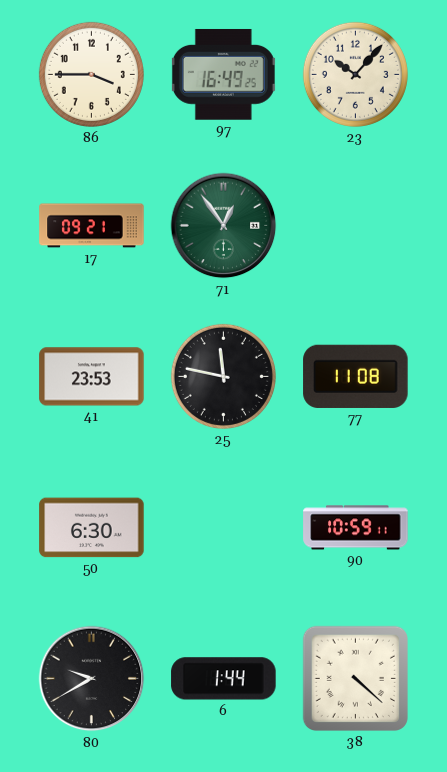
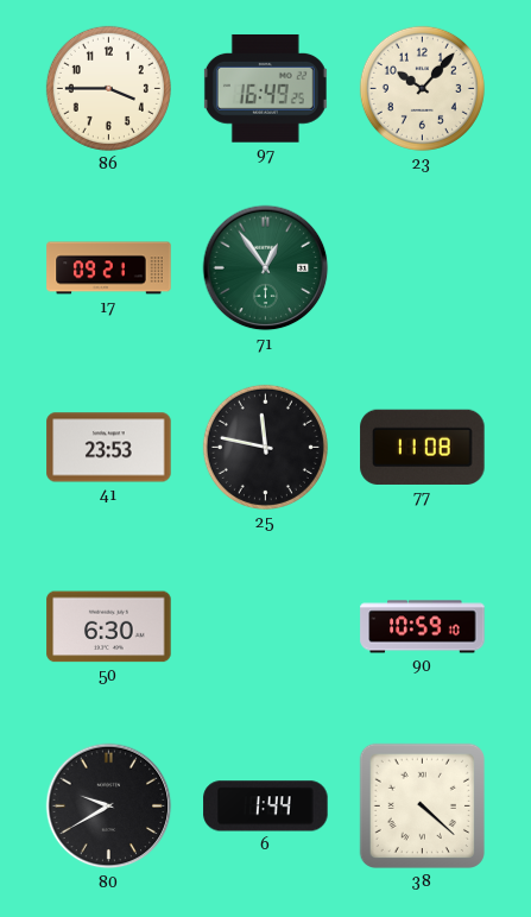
90: 10:59:11 -> 10:59:10
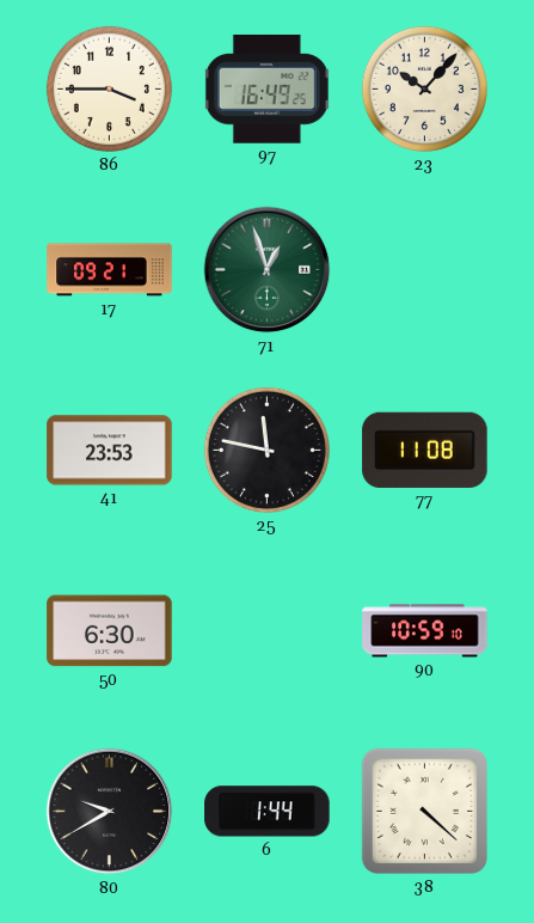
71: 12:54 -> 12:57
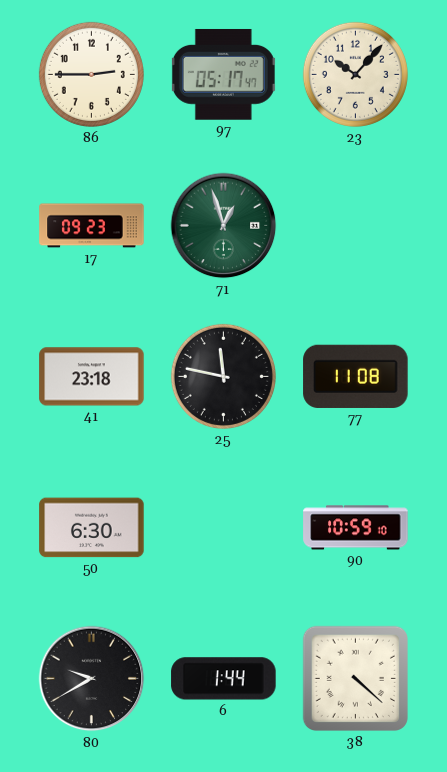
86: 3:45 -> 2:45
97: 16:49 -> 05:17
17: 09:21 -> 09:23
41: 23:53 -> 23:18
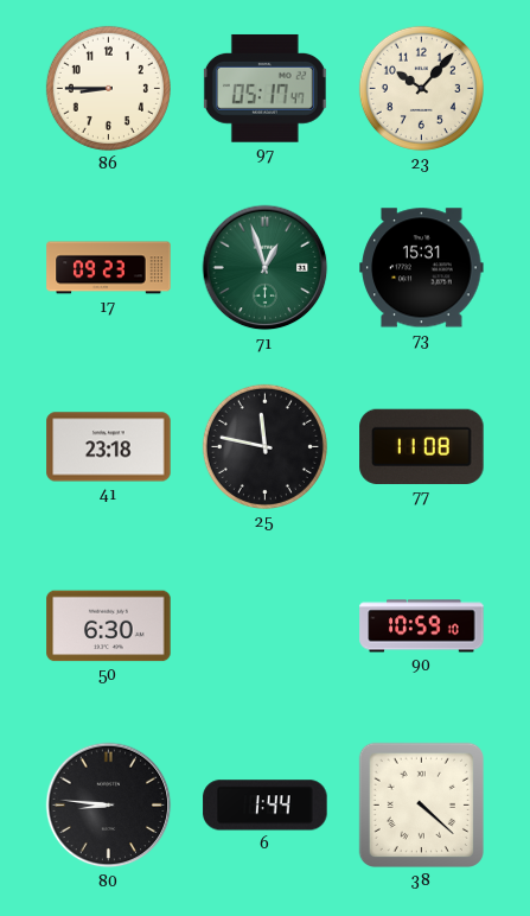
86: 2:45 -> 8:45
73: none -> 15:31
80: 9:40 -> 8:46
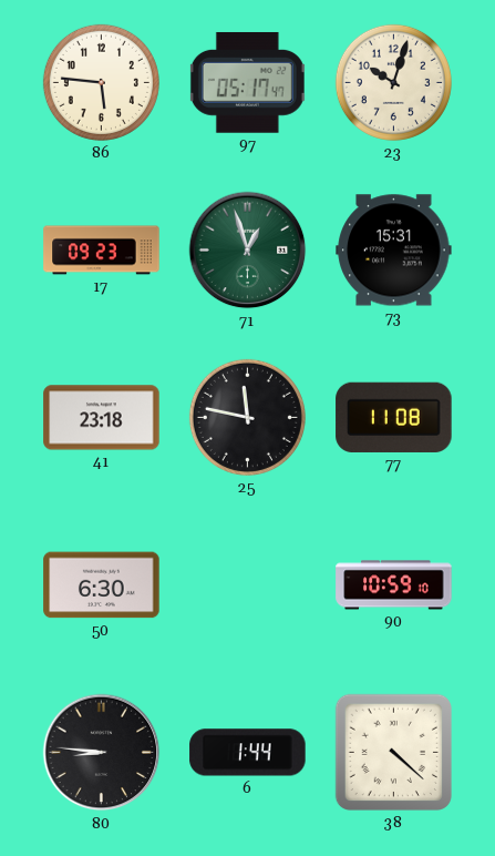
86: 8:45 -> 5:46
23: 10:07 -> 10:03
